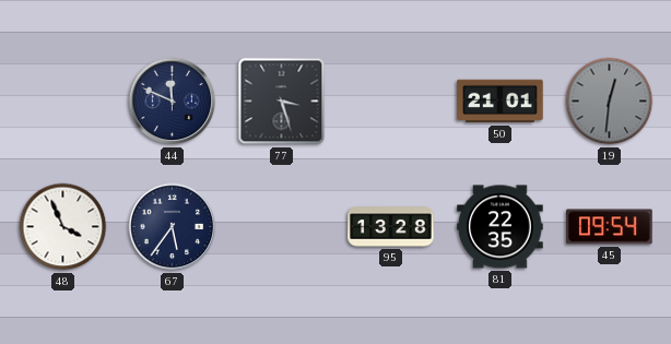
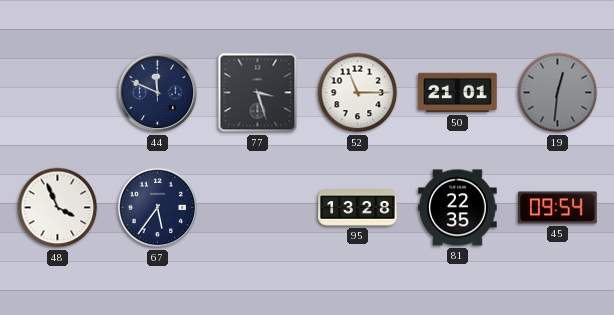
52: none -> 11:15
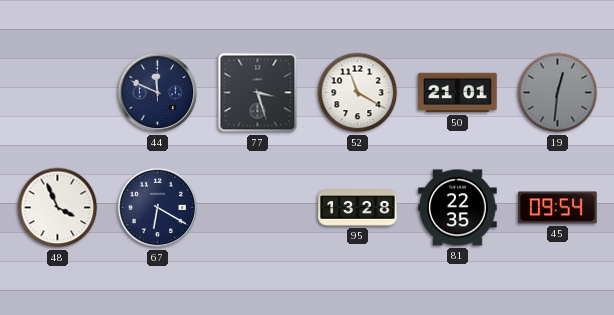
52: 11:15 -> 11:20
67: 5:36 -> 6:20
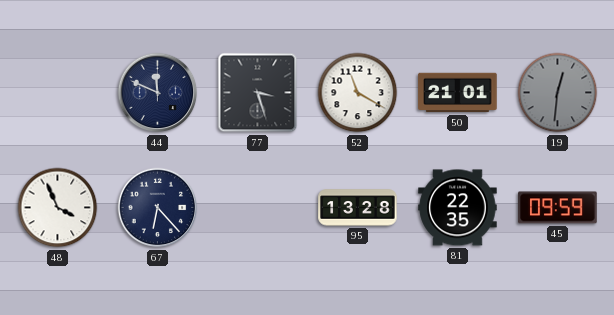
67: 6:20 -> 6:23
45: 09:54 -> 09:59
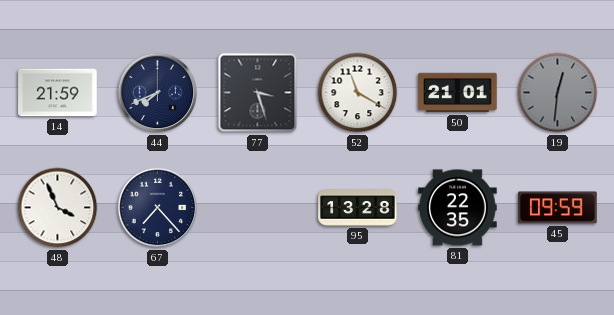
14: none -> 21:59
44: 11:49 -> 7:41
67: 6:23 -> 7:23
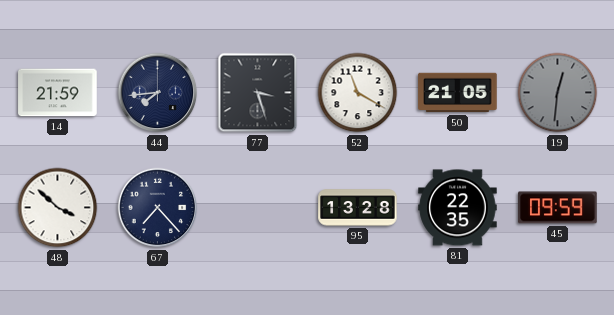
44: 7:41 -> 7:44
50: 21:01 -> 21:05
48: 3:56 -> 3:52
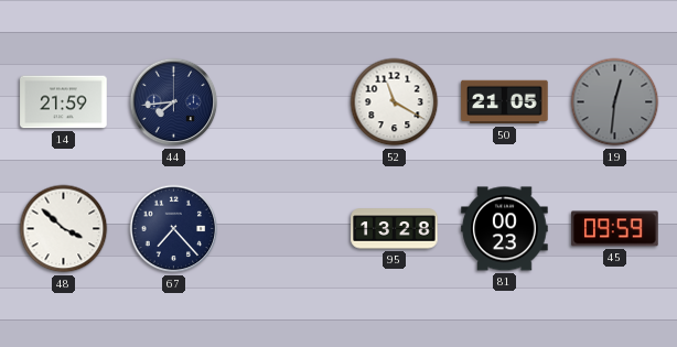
77: 3:27 -> none
81: 22:35 -> 00:23
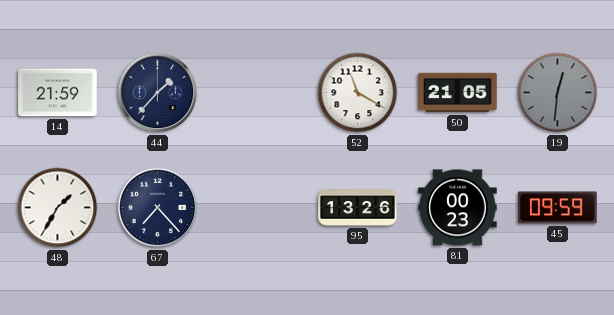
44: 7:44 -> 1:37
48: 3:52 -> 1:35
95: 13:28 -> 13:26
